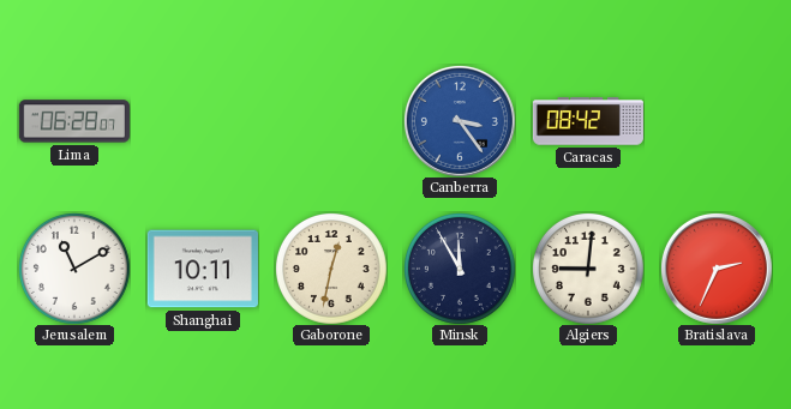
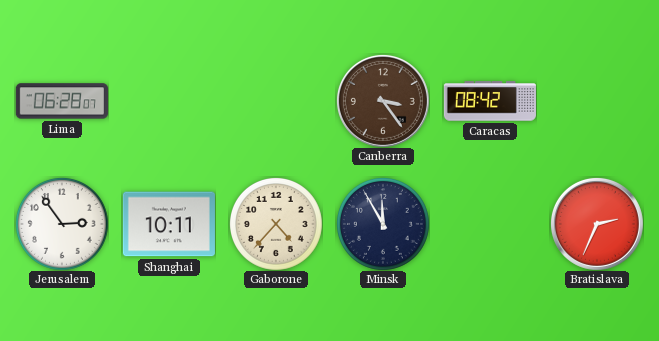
Canberra dial: blue -> brown
Jerusalem: 11:10 -> 2:54
Gaborone: 12:32 -> 4:37
Algiers: 9:01 -> none
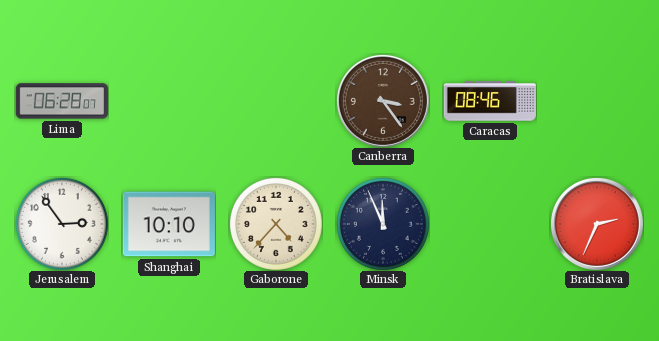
Caracas: 08:42 -> 08:46
Shanghai: 10:11 -> 10:10
Minsk: 11:55 -> 11:56
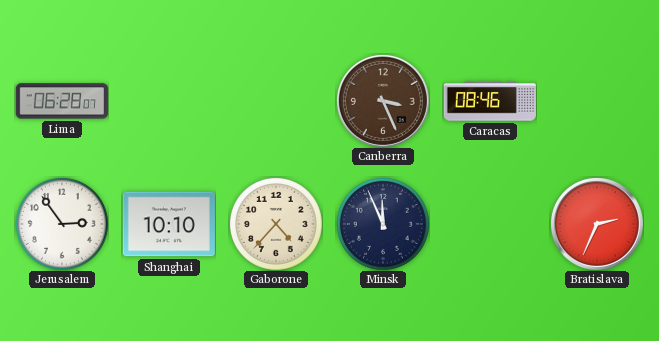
Canberra: 3:24 -> 3:26
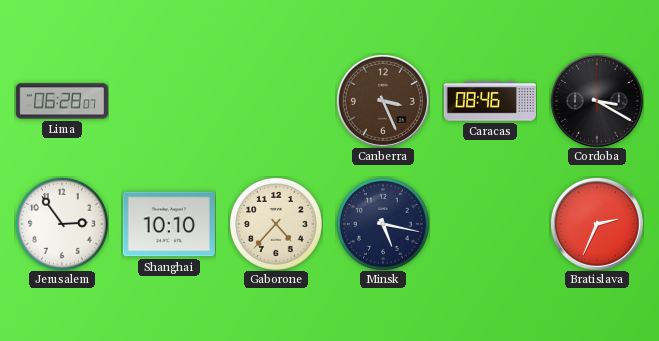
Cordoba: none -> 3:20
Minsk: 11:56 -> 5:17
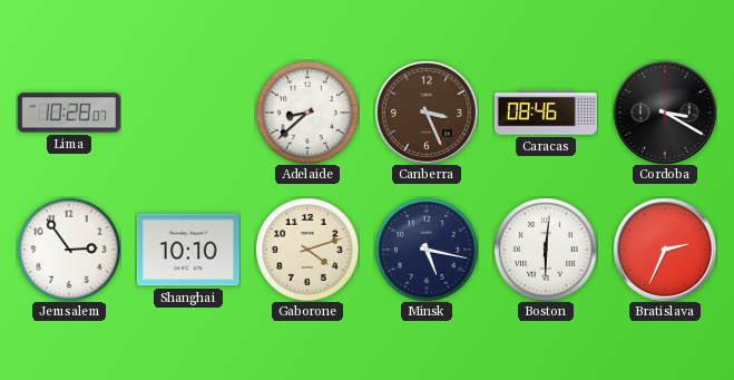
Lima: 06:28 -> 10:28
Adelaide: none -> 8:38
Gaborone: 4:37 -> 4:12
Boston: none -> 6:01
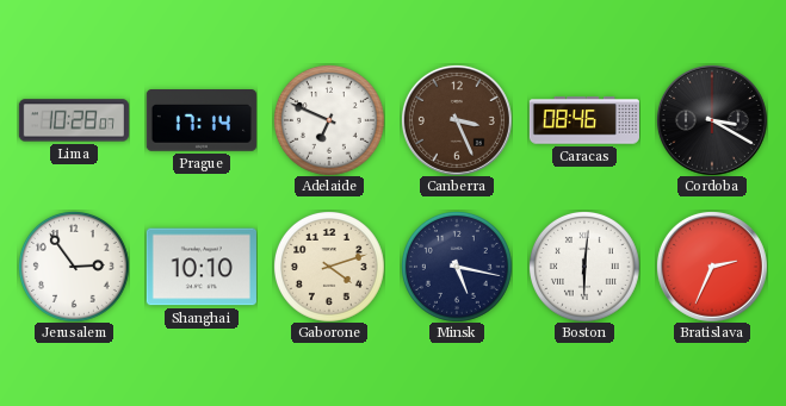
Prague: none -> 17:14
Adelaide: 8:38 -> 6:49
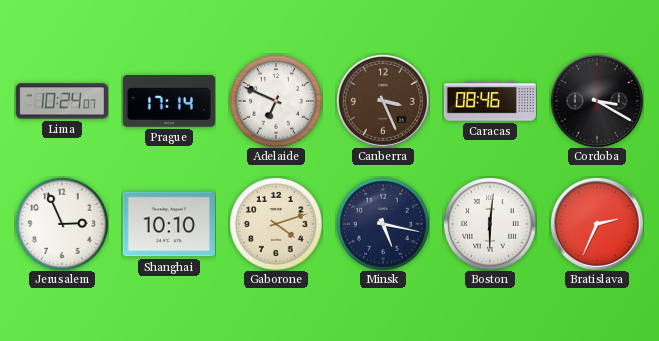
Lima: 10:28 -> 10:24
Jerusalem: 2:54 -> 2:56
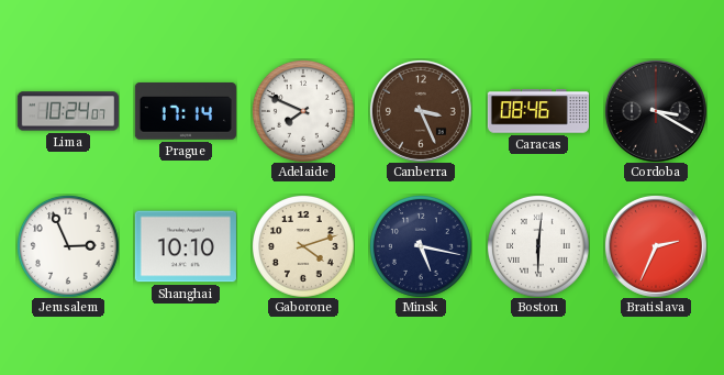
Adelaide: 6:49 -> 7:49
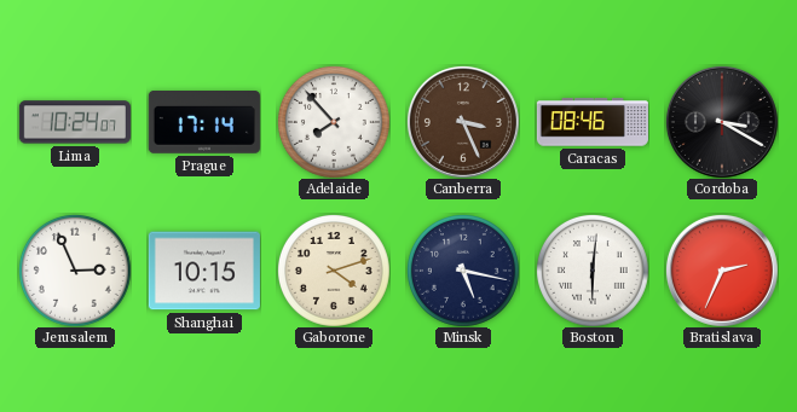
Adelaide: 7:49 -> 7:53
Shanghai: 10:10 -> 10:15
